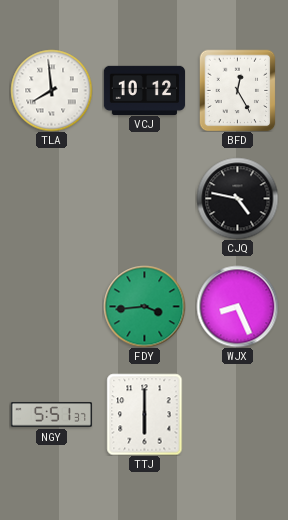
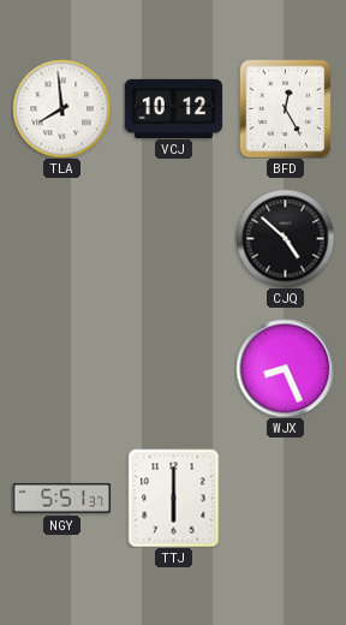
CJQ: 4:47 -> 4:52
FDY: 3:44 -> none
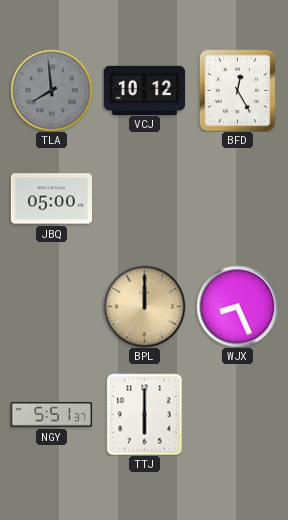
TLA dial: white -> grey
JBQ: none -> 05:00
CJQ: 4:52 -> none
BPL: none -> 12:00
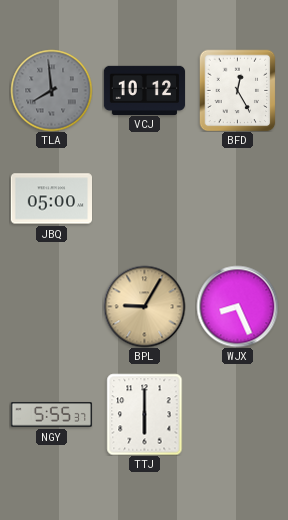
BPL: 12:00 -> 9:05
NGY: 5:51 -> 5:55
